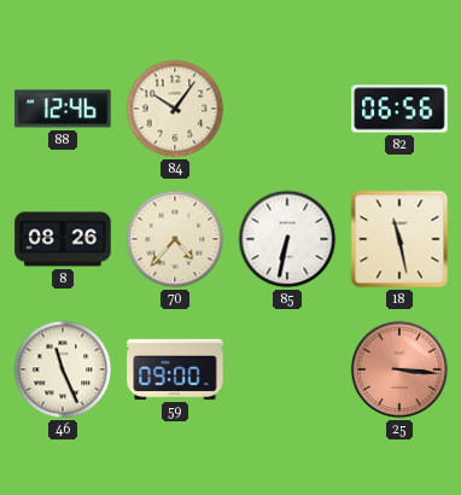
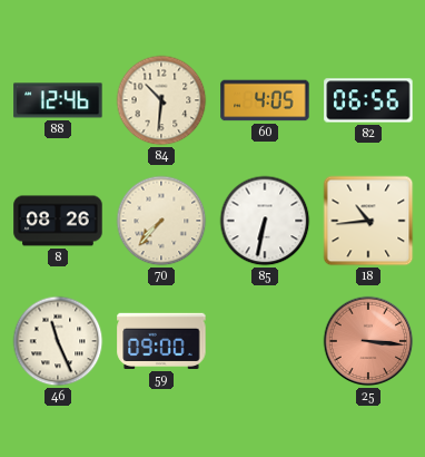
84: 10:06 -> 10:31
60: none -> 4:05
70: 4:37 -> 7:37
18: 11:28 -> 10:44
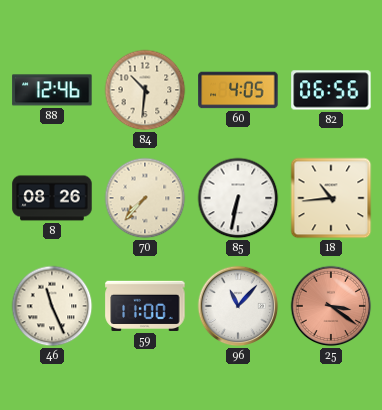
59: 09:00 -> 11:00
96: none -> 11:07
25: 3:16 -> 3:21
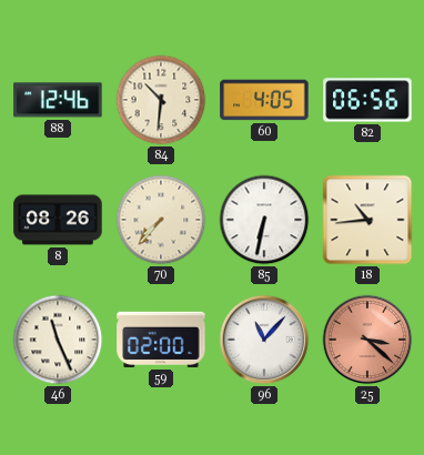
59: 11:00 -> 02:00
25: 3:21 -> 3:22
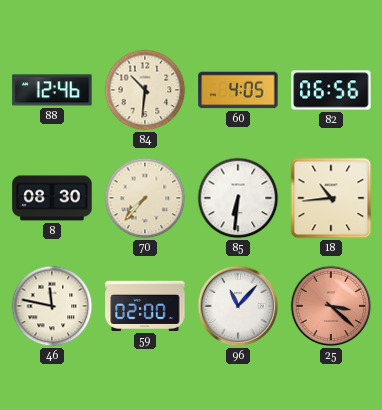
8: 08:26 -> 08:30
85: 6:32 -> 6:31
46: 11:26 -> 11:47
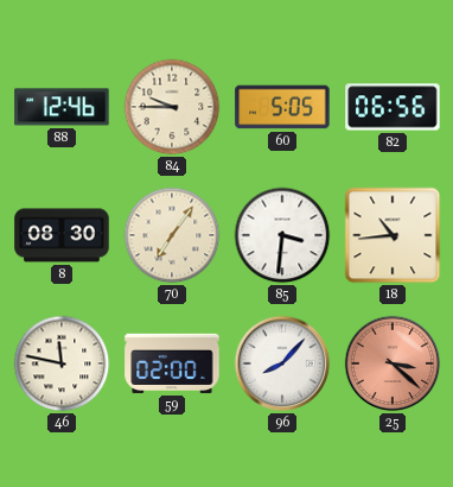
84: 10:31 -> 9:45
60: 4:05 -> 5:05
70: 7:37 -> 7:06
85: 6:31 -> 3:31
96: 11:07 -> 8:07
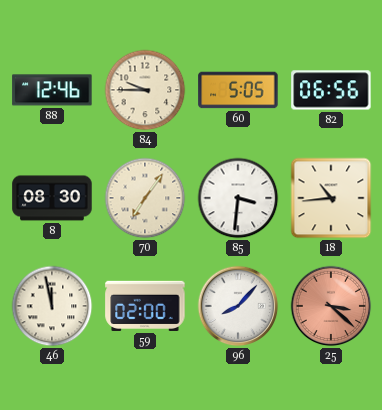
46: 11:47 -> 11:58
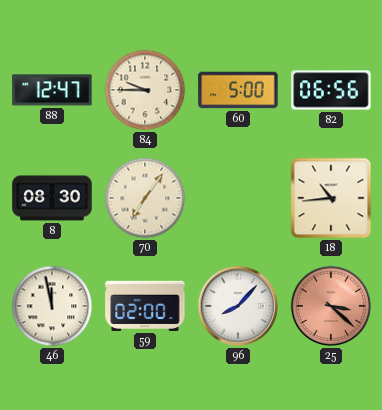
88: 12:46 -> 12:47
60: 5:05 -> 5:00
85: 3:31 -> none
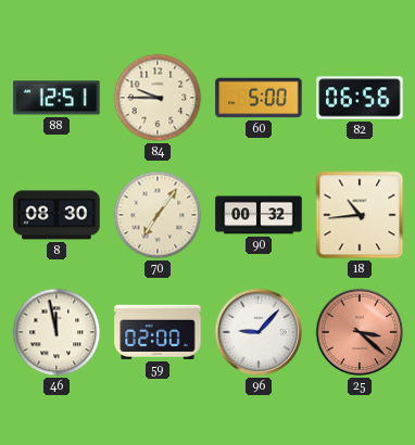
88: 12:47 -> 12:51
90: none -> 00:32
96: 8:07 -> 9:07
